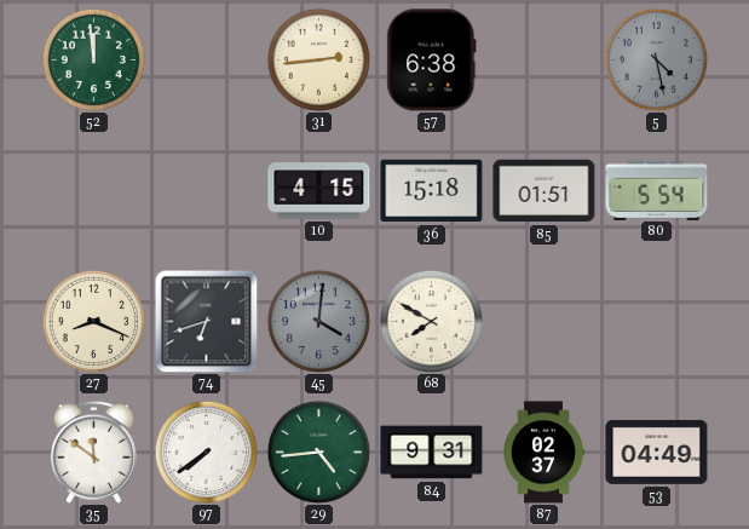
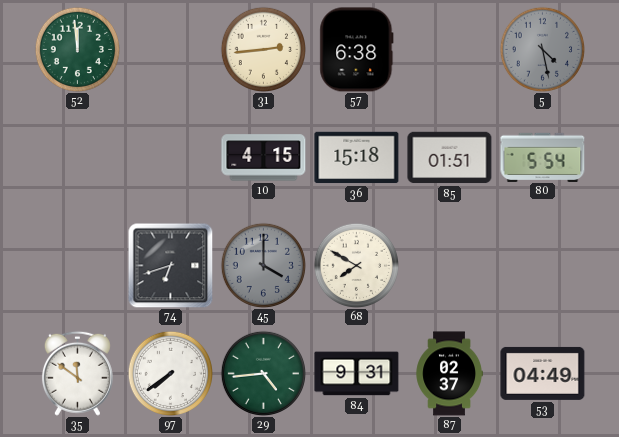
27: 8:19 -> none
45: 4:01 -> 4:00
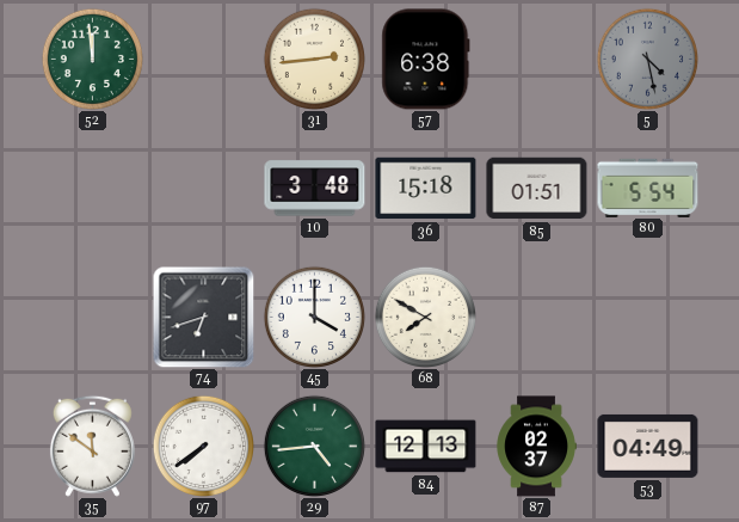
10: 4:15 -> 3:48
45 dial: grey -> white
84: 9:31 -> 12:13
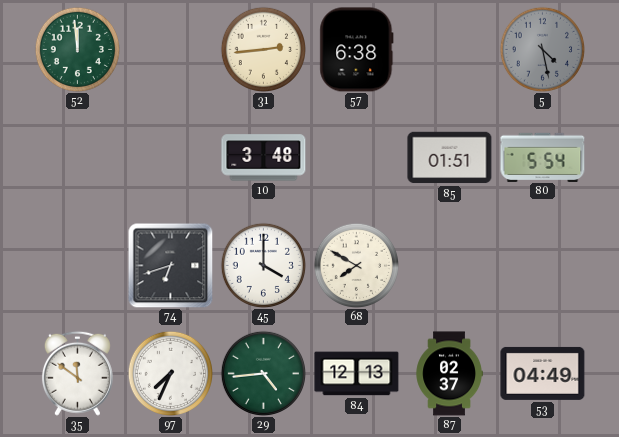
36: 15:18 -> none
97: 7:39 -> 7:34
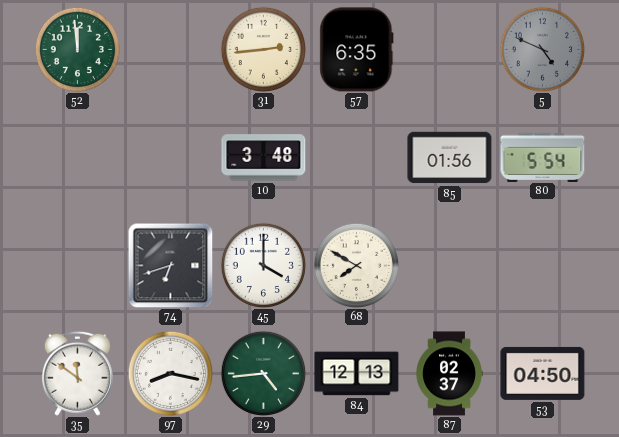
57: 6:38 -> 6:35
5: 4:28 -> 4:49
85: 01:51 -> 01:56
97: 7:34 -> 8:17
53: 04:49 -> 04:50
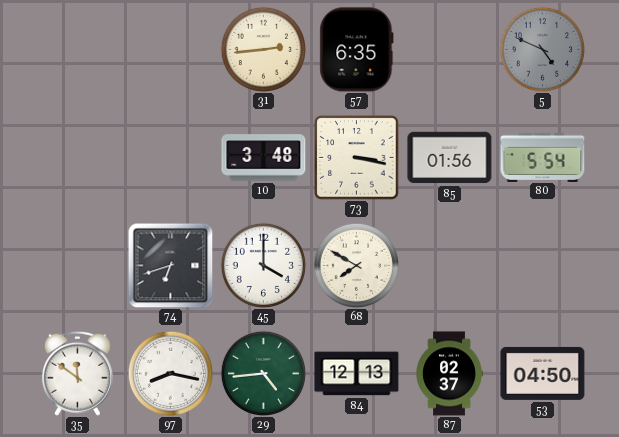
52: 11:59 -> none
73: none -> 3:17
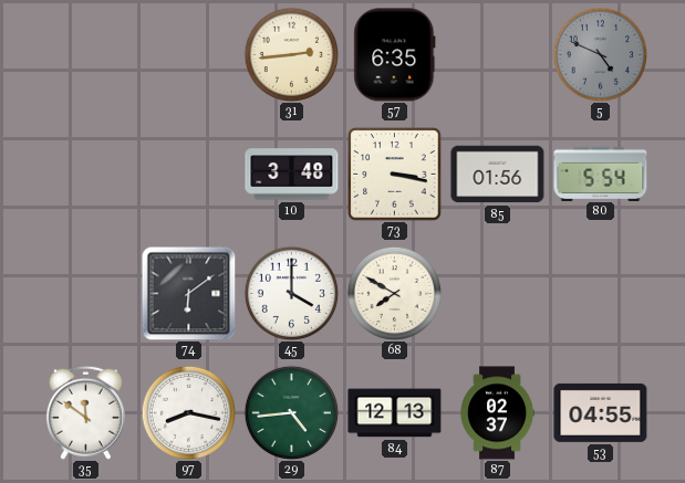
74: 6:42 -> 6:09
53: 04:50 -> 04:55
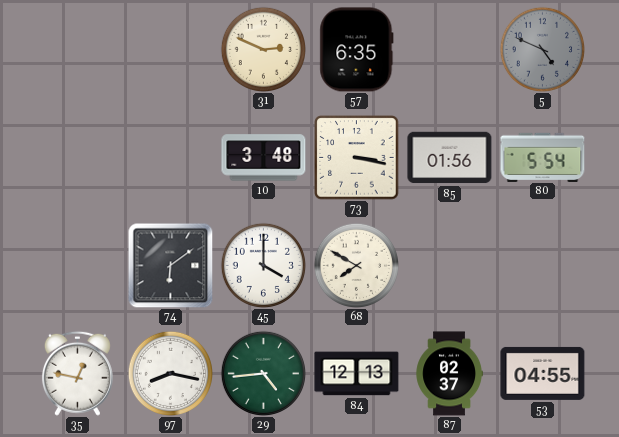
31: 2:44 -> 2:49
35: 11:51 -> 12:47
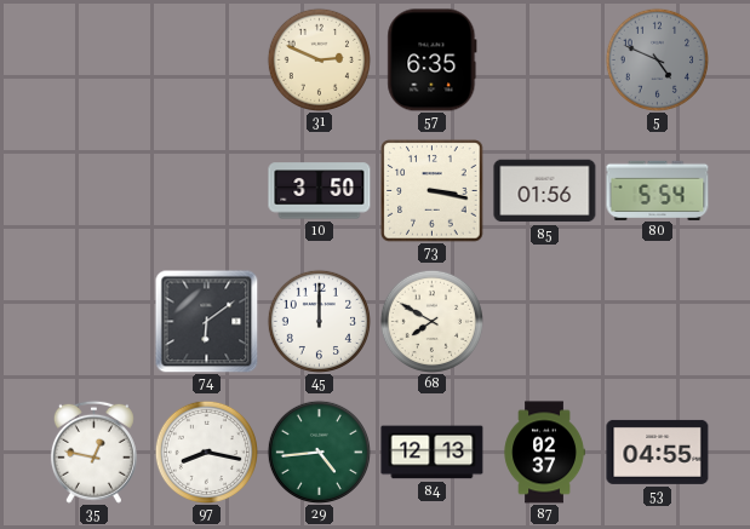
10: 3:48 -> 3:50
45: 4:00 -> 12:00
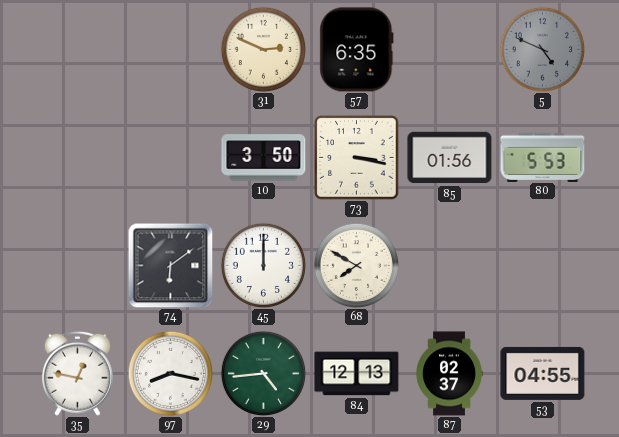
80: 5:54 -> 5:53
